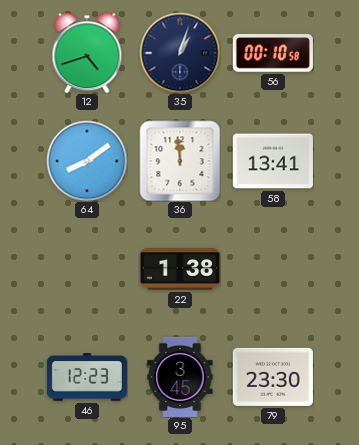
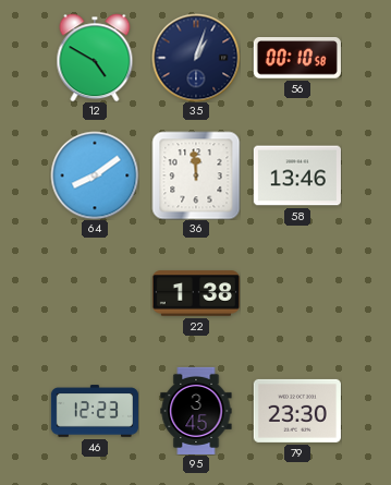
12: 4:42 -> 4:50
58: 13:41 -> 13:46
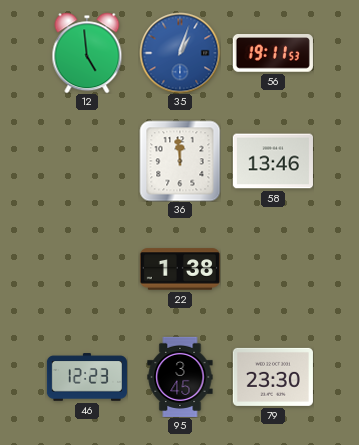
12: 4:50 -> 4:59
35 dial: navy -> blue
56: 00:10 -> 19:11
64: 8:09 -> none
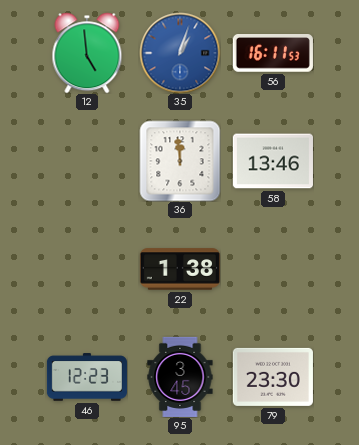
56: 19:11 -> 16:11
